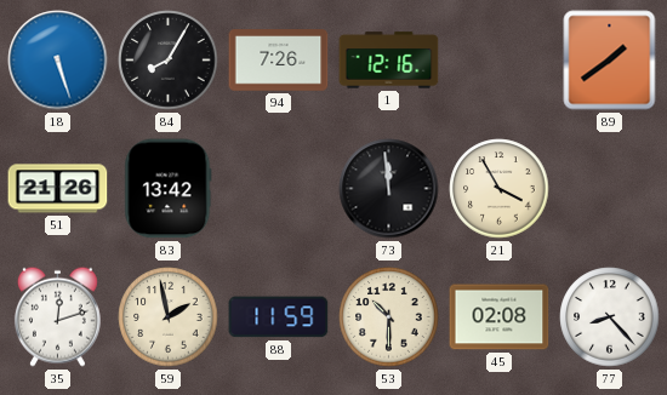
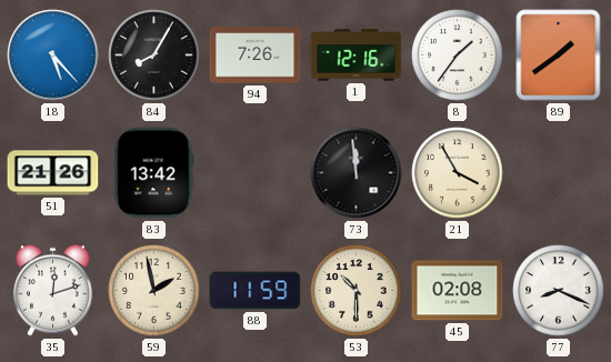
18: 5:27 -> 5:23
8: none -> 1:36
77: 8:23 -> 8:19
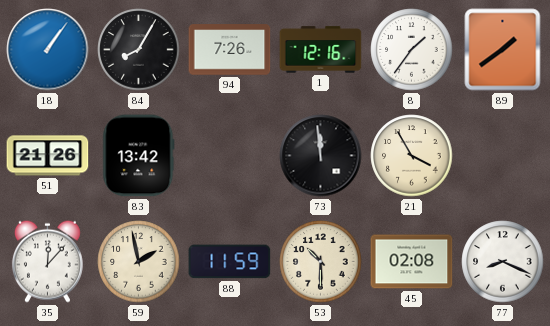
18: 5:23 -> 1:06
35: 12:12 -> 12:07
